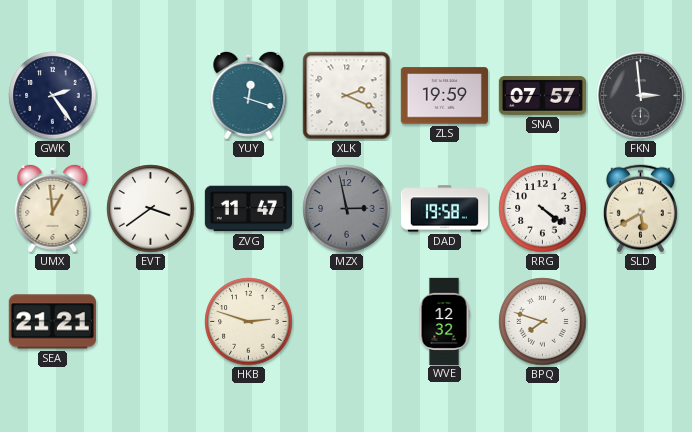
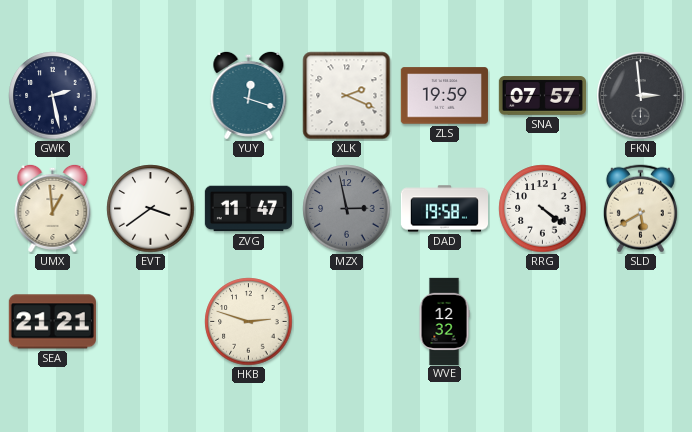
GWK: 2:24 -> 2:28
BPQ: 7:48 -> none
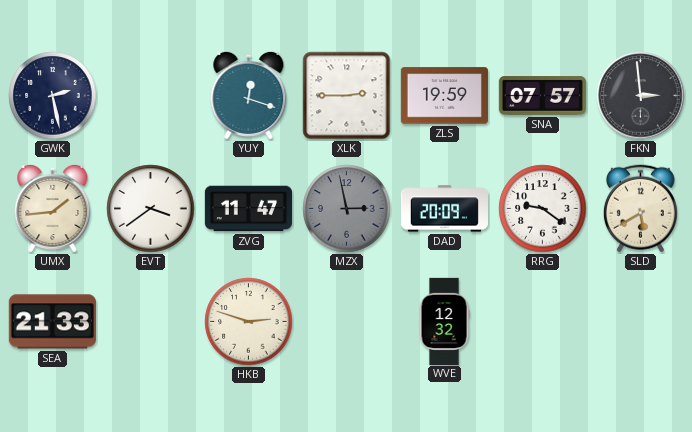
XLK: 2:19 -> 2:45
UMX: 12:59 -> 1:44
DAD: 19:58 -> 20:09
RRG: 4:21 -> 9:21
SEA: 21:21 -> 21:33
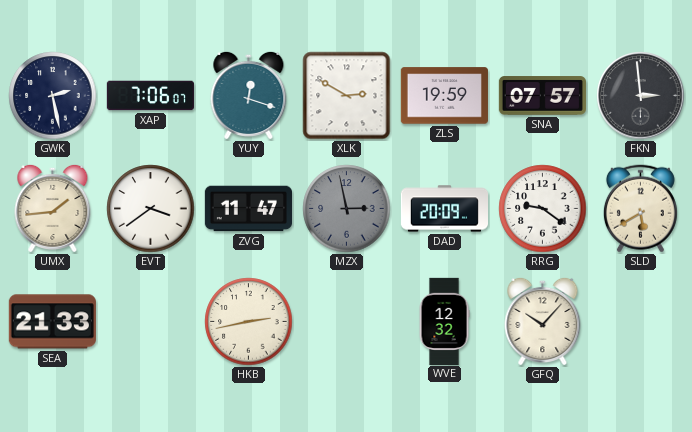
XAP: none -> 7:06
XLK: 2:45 -> 2:50
HKB: 2:48 -> 2:43
GFQ: none -> 10:07
